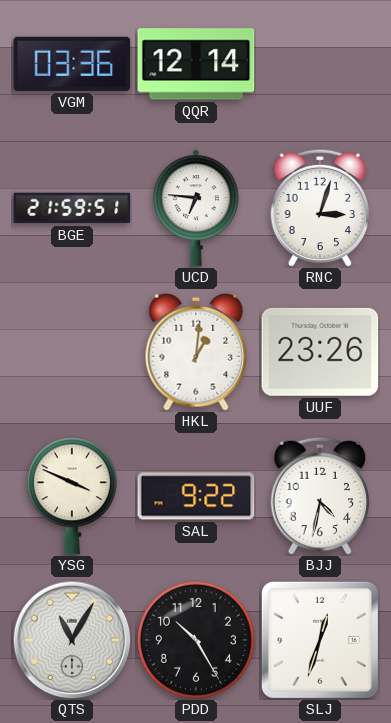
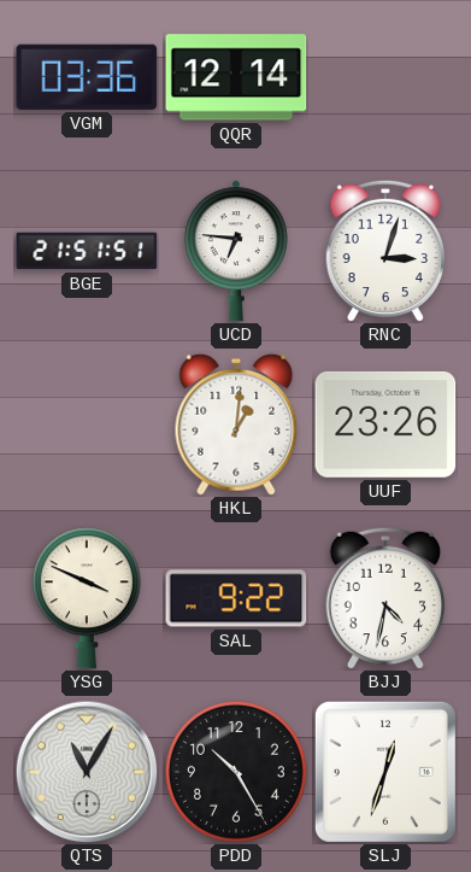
BGE: 21:59 -> 21:51
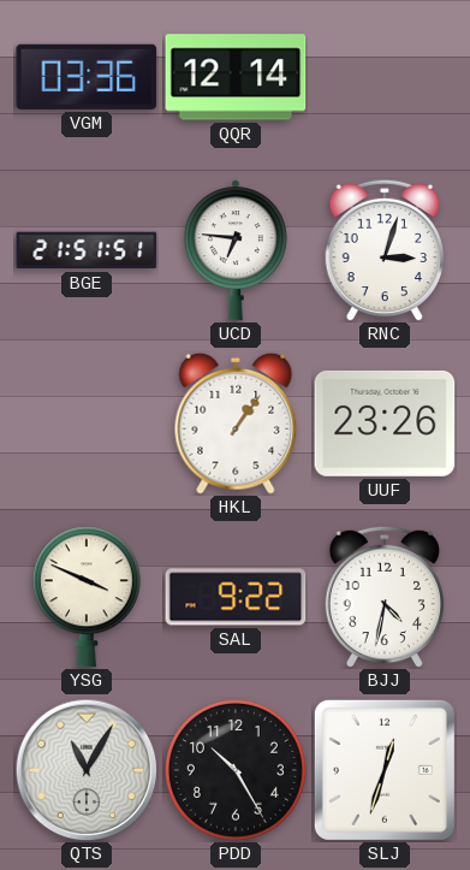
HKL: 1:01 -> 1:06
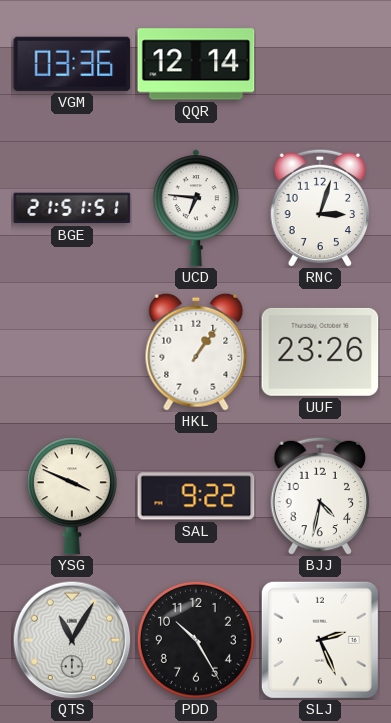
SLJ: 12:33 -> 2:26
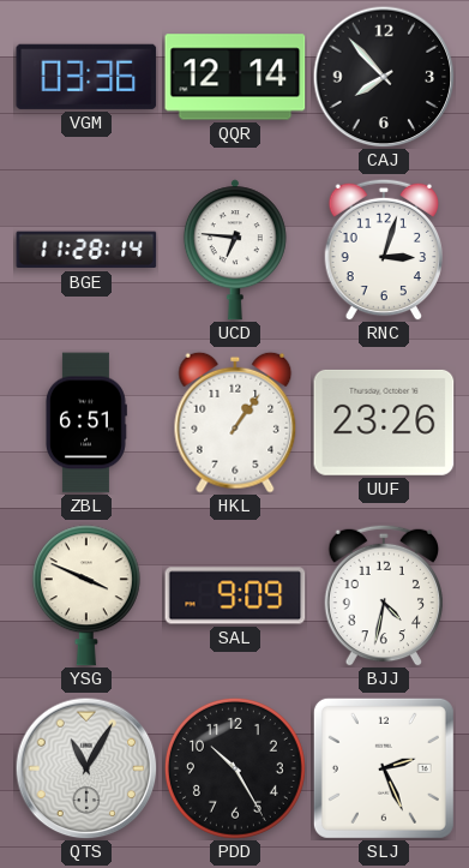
CAJ: none -> 7:53
BGE: 21:51 -> 11:28
ZBL: none -> 6:51
SAL: 9:22 -> 9:09
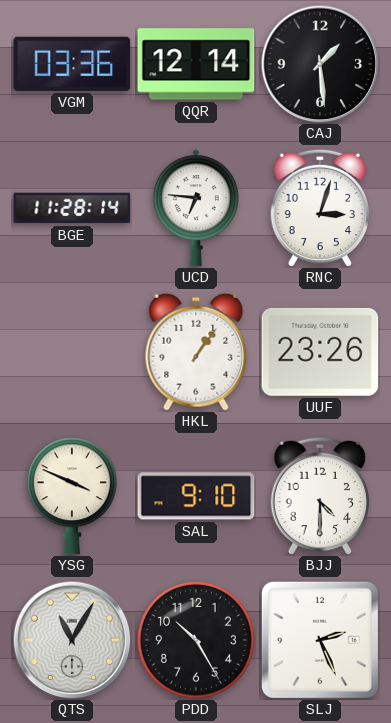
CAJ: 7:53 -> 1:29
ZBL: 6:51 -> none
SAL: 9:09 -> 9:10
BJJ: 4:32 -> 4:30
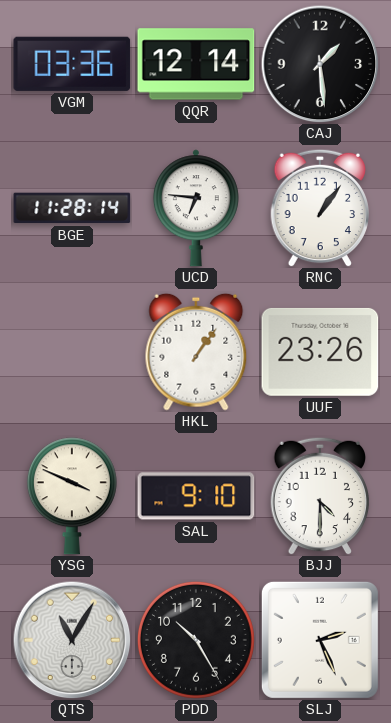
RNC: 3:03 -> 1:06
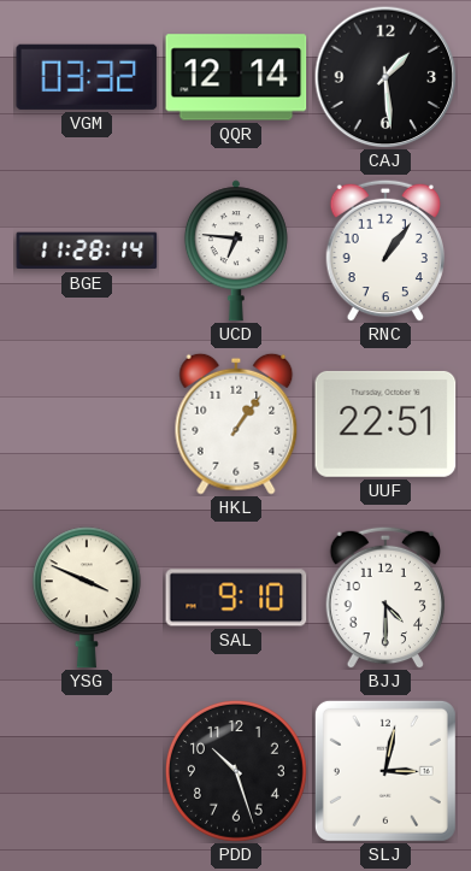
VGM: 03:36 -> 03:32
UUF: 23:26 -> 22:51
QTS: 11:05 -> none
PDD: 10:25 -> 10:27
SLJ: 2:26 -> 3:02
